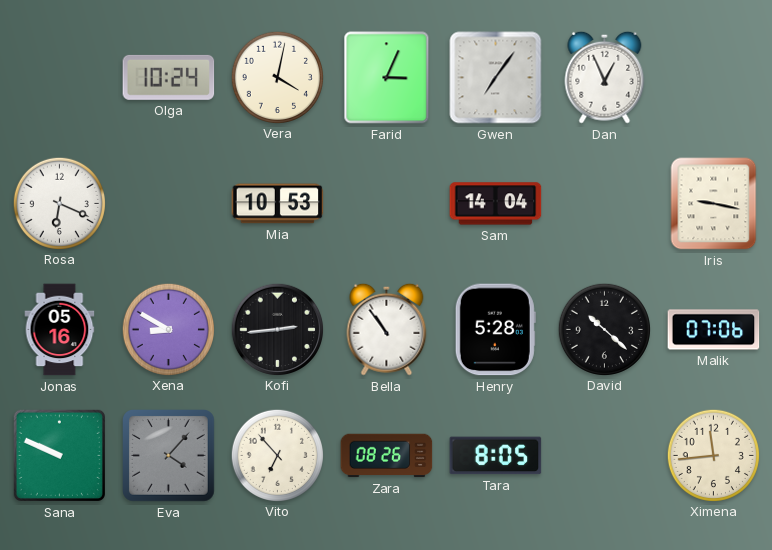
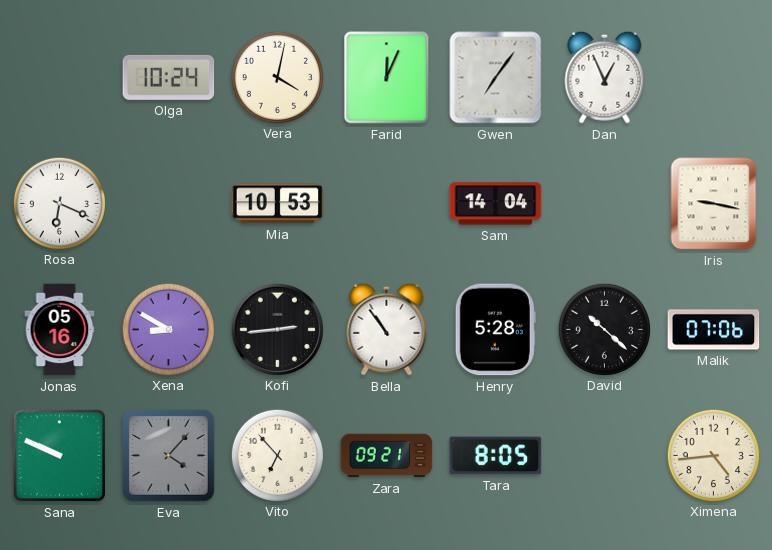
Farid: 3:04 -> 12:04
Zara: 08:26 -> 09:21
Ximena: 11:44 -> 4:44
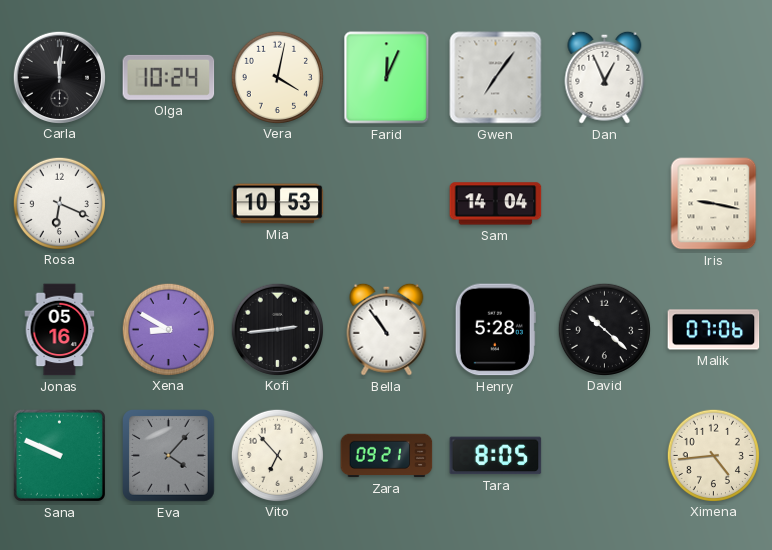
Carla: none -> 12:01
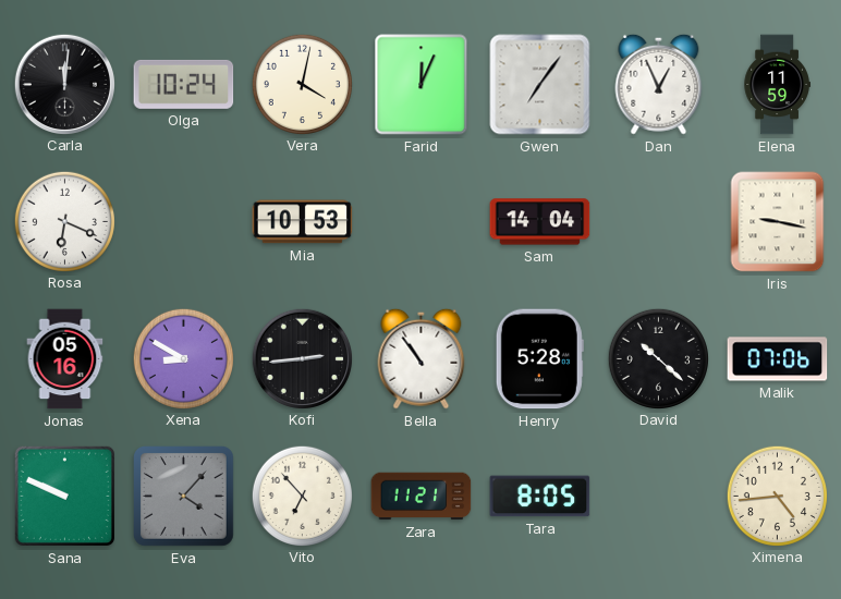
Elena: none -> 11:59
Zara: 09:21 -> 11:21
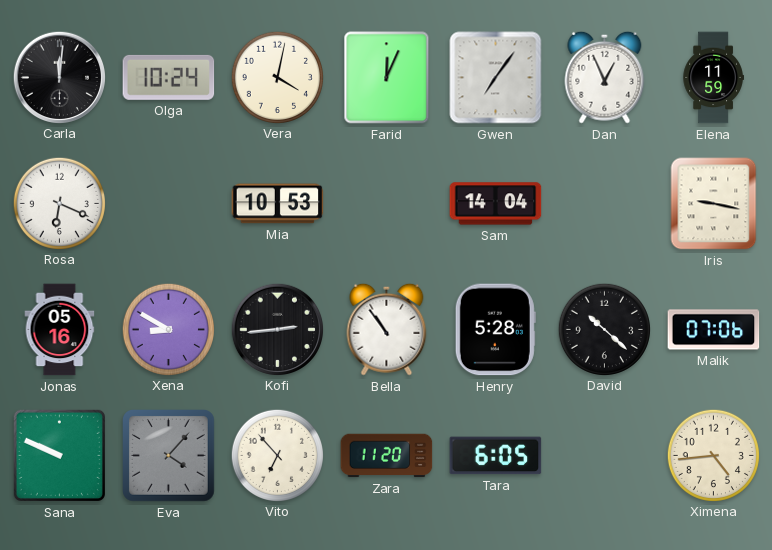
Zara: 11:21 -> 11:20
Tara: 8:05 -> 6:05
